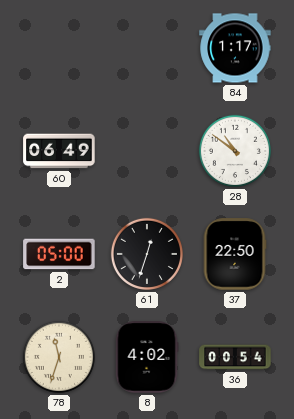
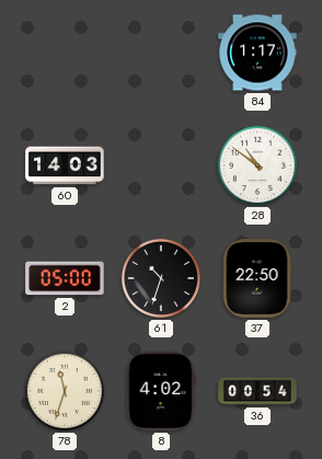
60: 06:49 -> 14:03
61: 12:33 -> 10:33
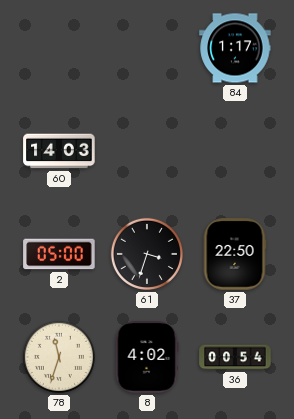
28: 10:51 -> none
61: 10:33 -> 3:33
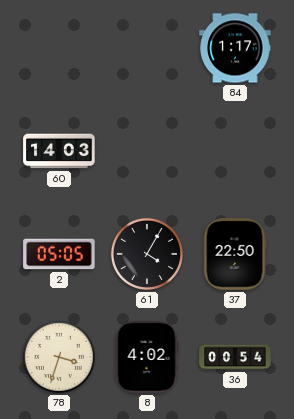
2: 05:00 -> 05:05
61: 3:33 -> 4:05
78: 11:33 -> 3:33
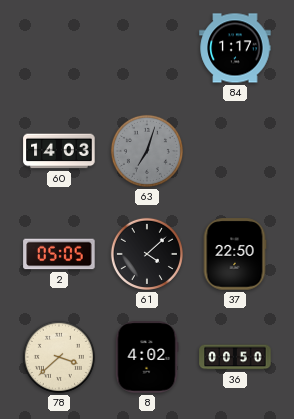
63: none -> 7:03
61: 4:05 -> 4:08
78: 3:33 -> 3:38
36: 00:54 -> 00:50
